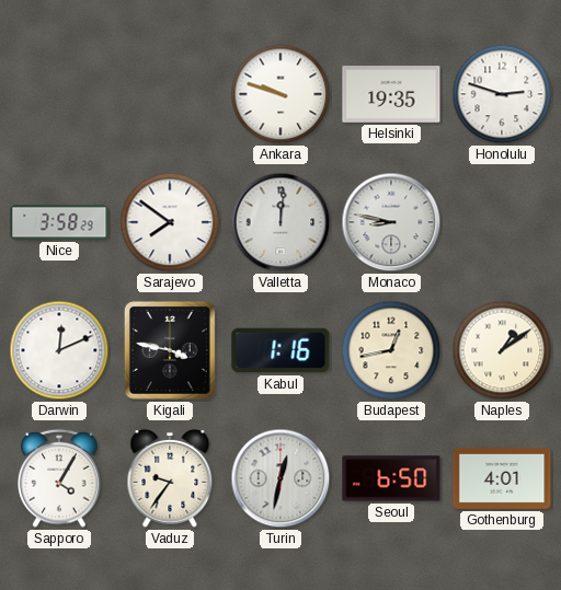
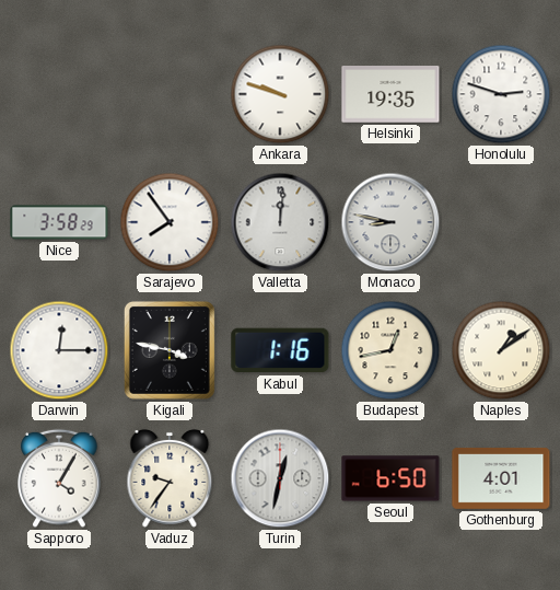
Sarajevo: 7:51 -> 7:54
Darwin: 12:11 -> 12:15
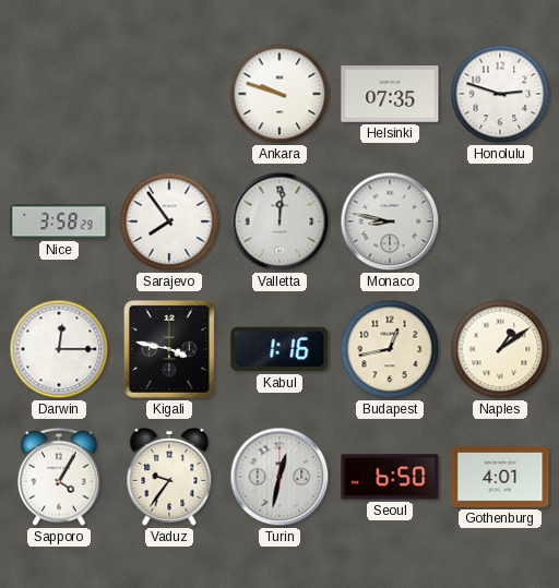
Helsinki: 19:35 -> 07:35
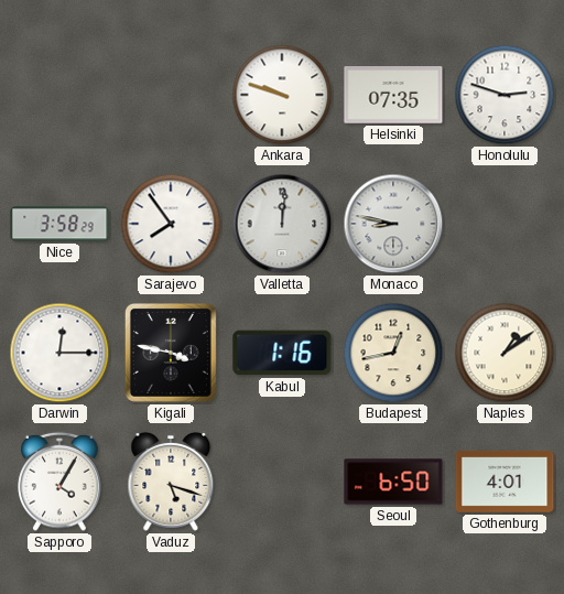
Vaduz: 9:36 -> 5:18
Turin: 12:32 -> none
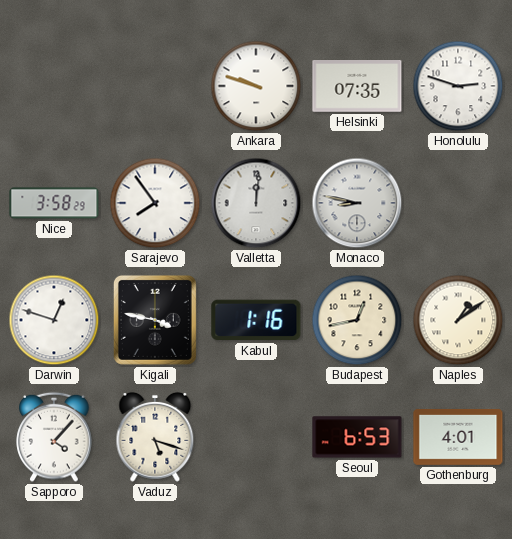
Darwin: 12:15 -> 12:48
Sapporo: 4:05 -> 4:07
Seoul: 6:50 -> 6:53
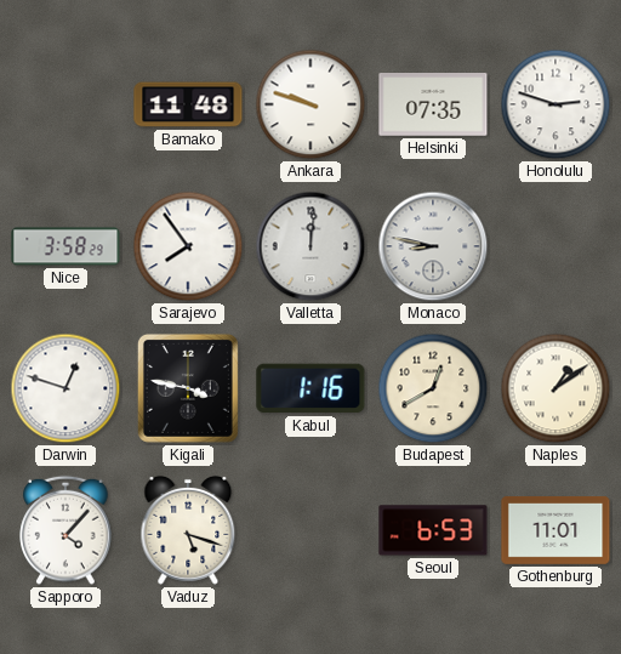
Bamako: none -> 11:48
Budapest: 12:43 -> 12:40
Gothenburg: 4:01 -> 11:01
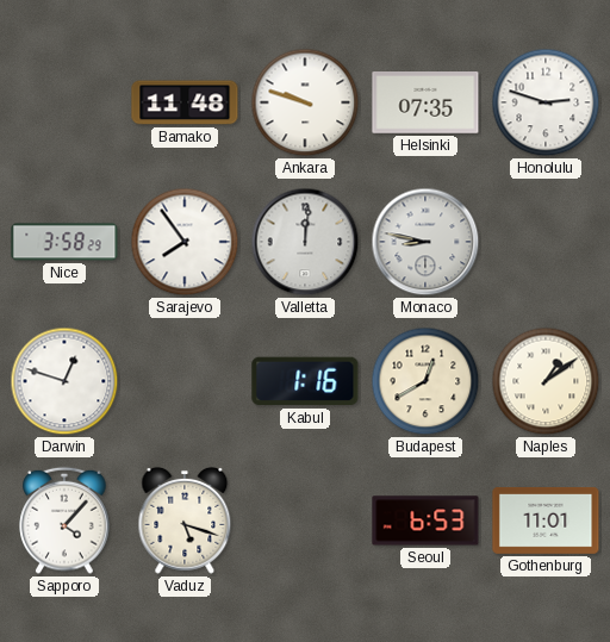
Kigali: 3:47 -> none
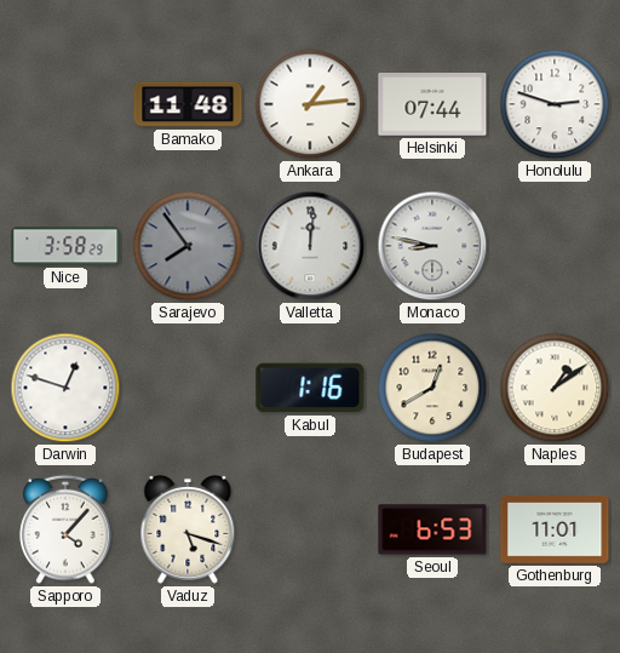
Ankara: 9:48 -> 1:14
Helsinki: 07:35 -> 07:44
Sarajevo dial: white -> grey
